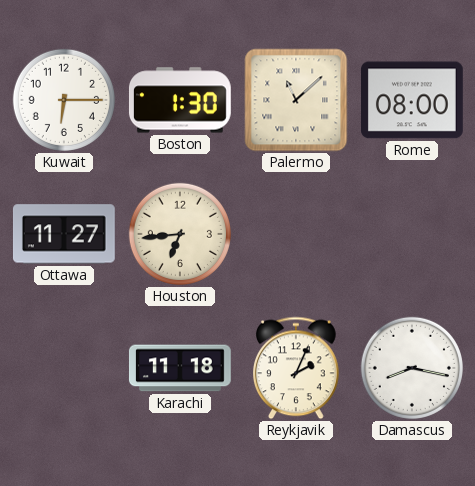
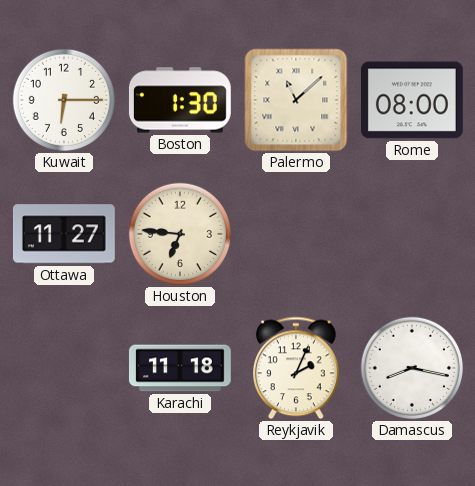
Houston: 6:44 -> 6:46
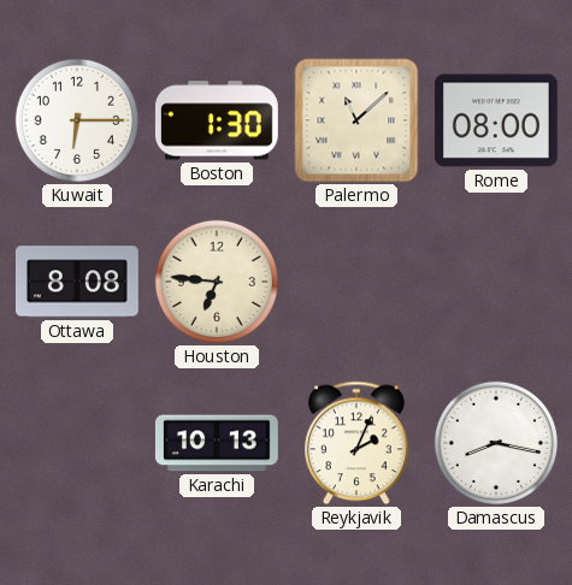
Ottawa: 11:27 -> 8:08
Karachi: 11:18 -> 10:13
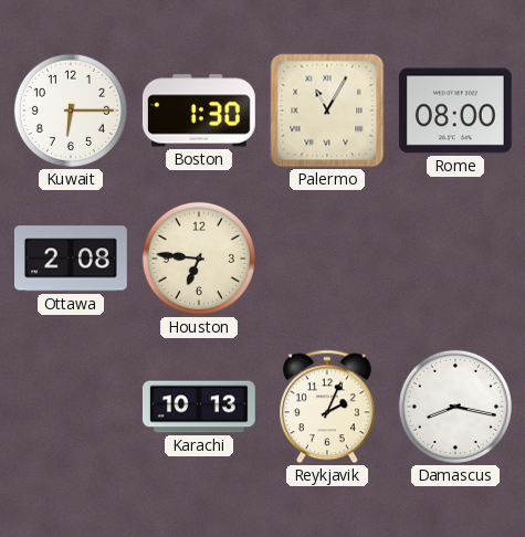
Palermo: 11:08 -> 11:05
Ottawa: 8:08 -> 2:08
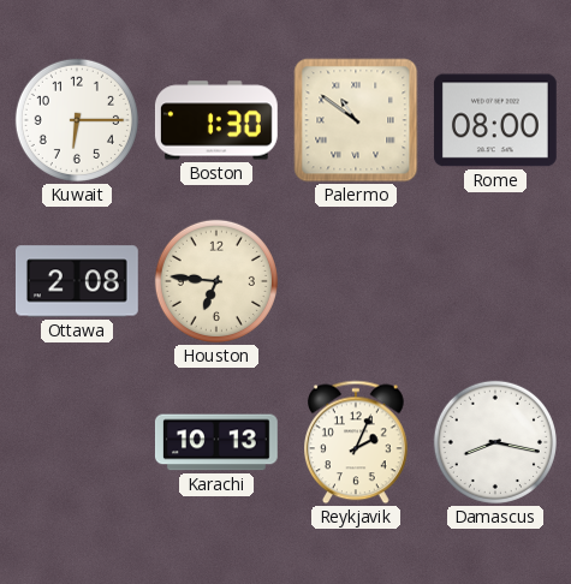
Palermo: 11:05 -> 10:51
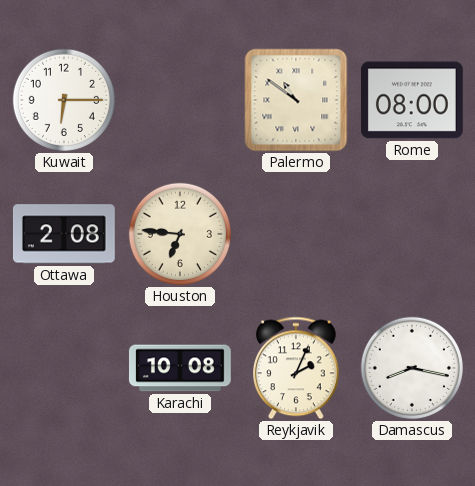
Boston: 1:30 -> none
Karachi: 10:13 -> 10:08
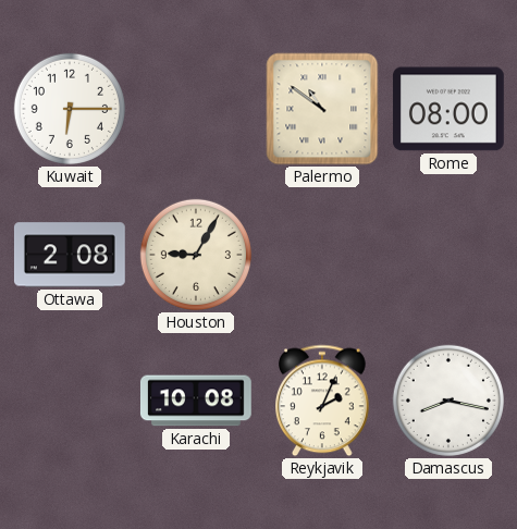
Houston: 6:46 -> 9:05
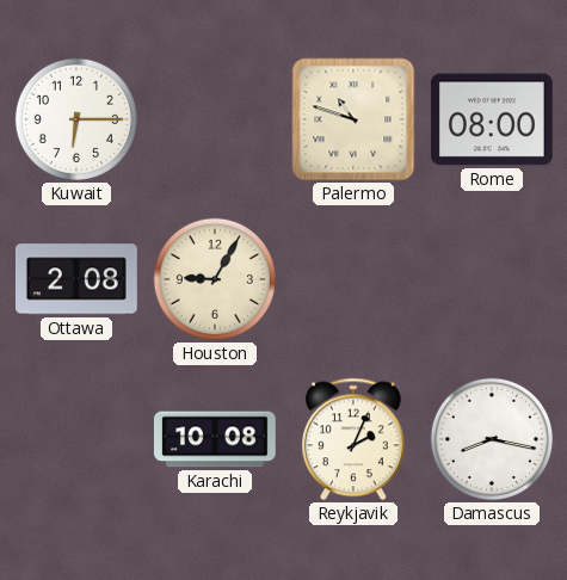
Palermo: 10:51 -> 10:48
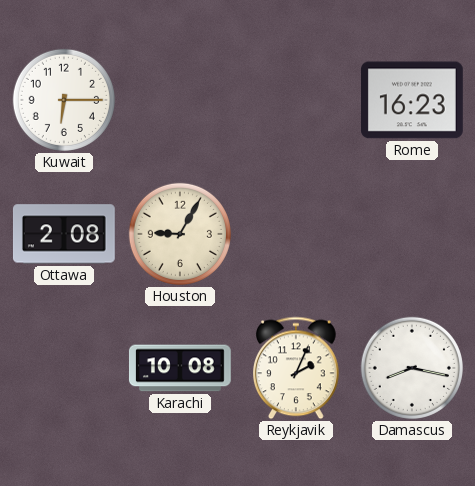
Palermo: 10:48 -> none
Rome: 08:00 -> 16:23
